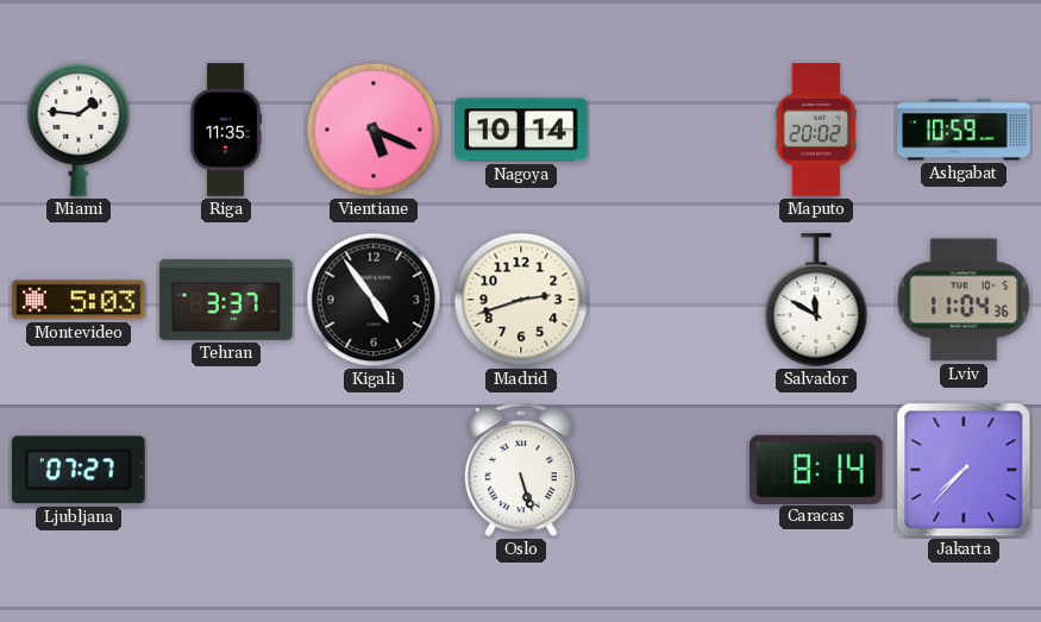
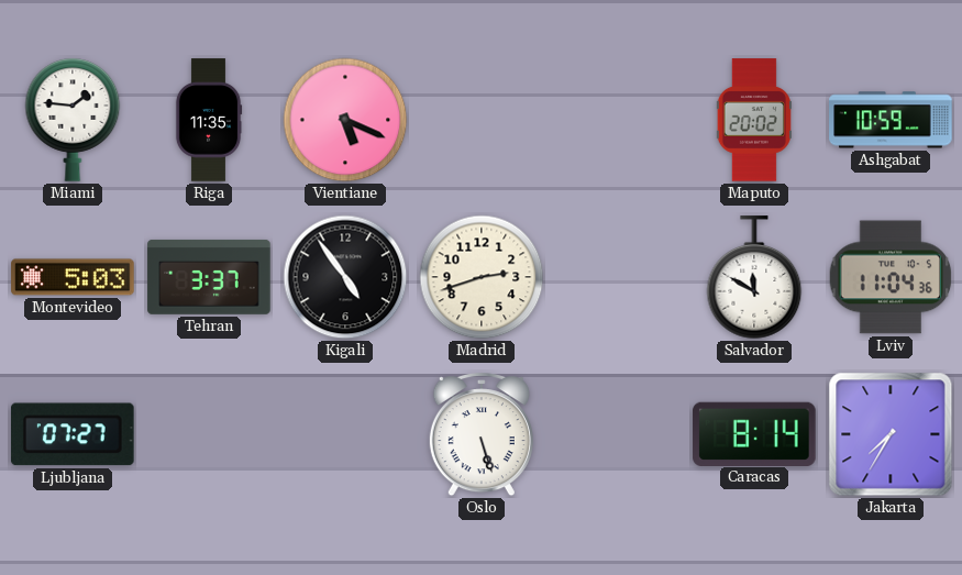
Nagoya: 10:14 -> none
Jakarta: 7:37 -> 7:35
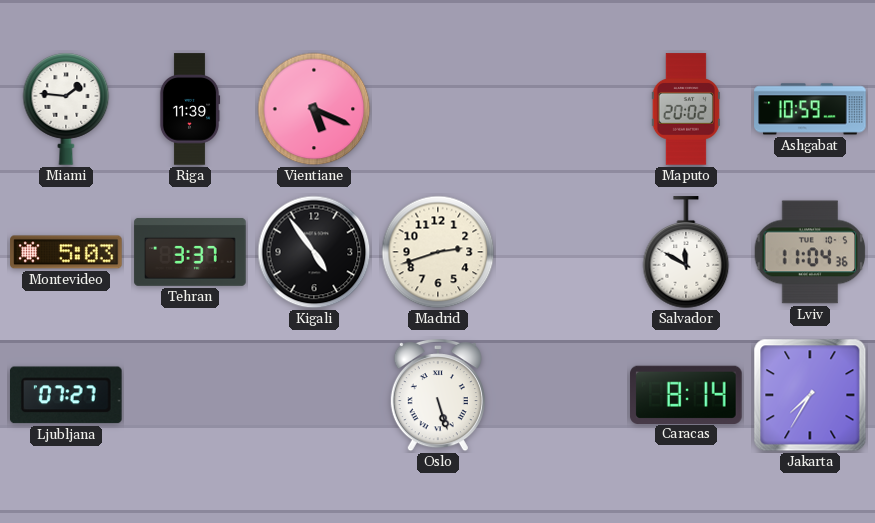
Riga: 11:35 -> 11:39
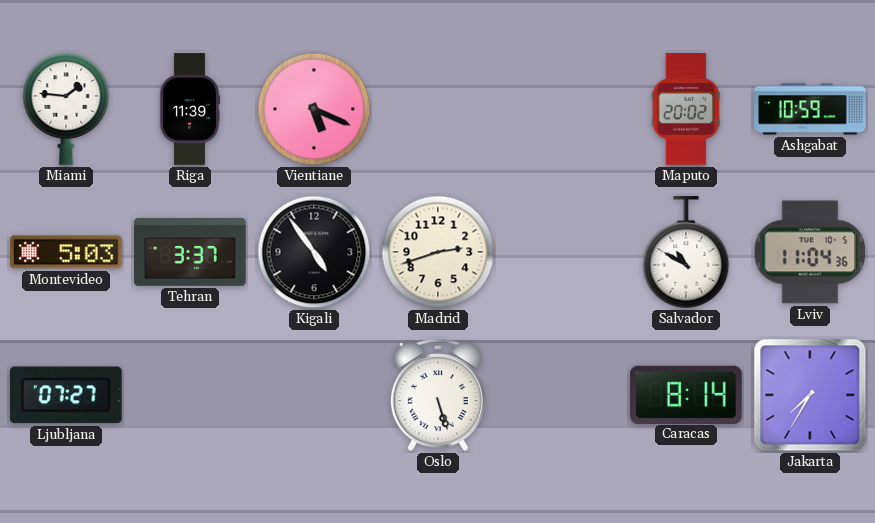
Salvador: 11:50 -> 10:50
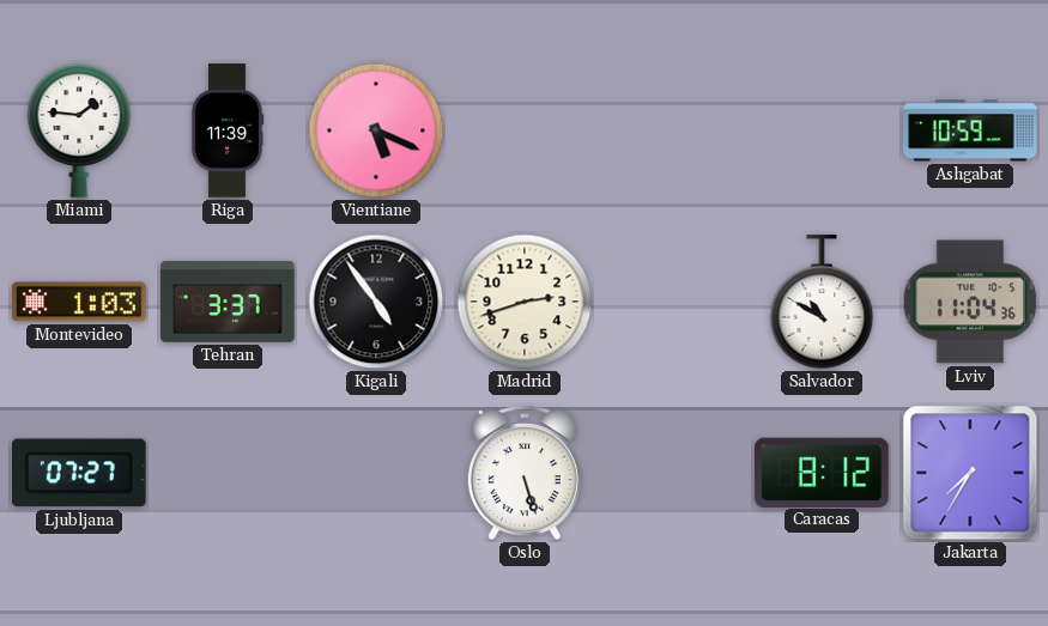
Maputo: 20:02 -> none
Montevideo: 5:03 -> 1:03
Caracas: 8:14 -> 8:12
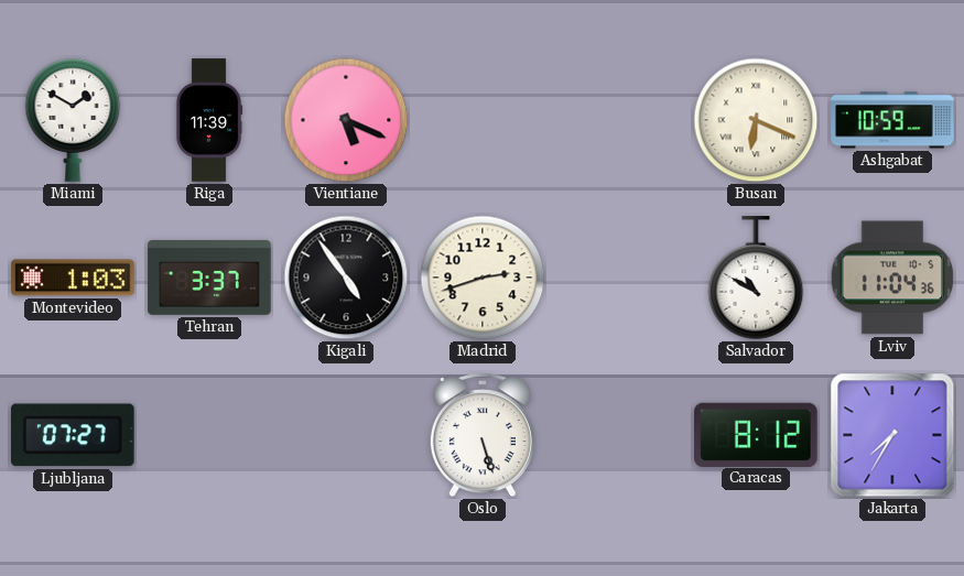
Miami: 1:46 -> 1:50
Busan: none -> 6:19
